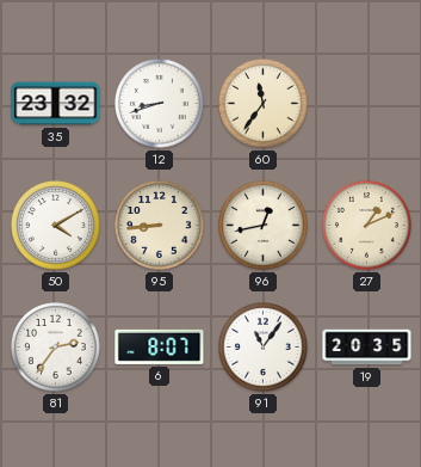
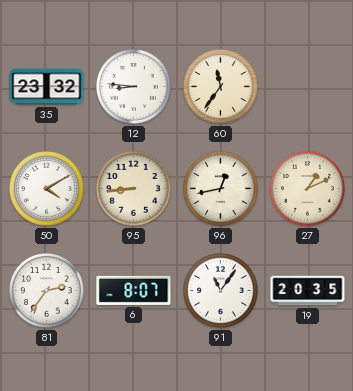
12: 8:42 -> 8:46
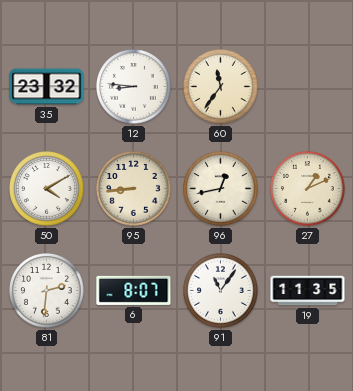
81: 2:36 -> 2:31
19: 20:35 -> 11:35
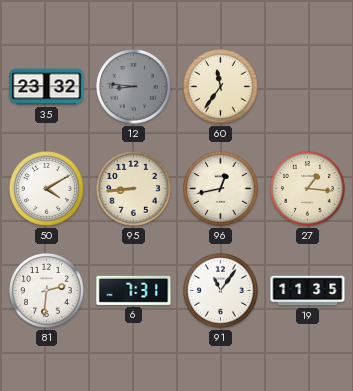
12 dial: white -> grey
27: 1:11 -> 1:16
6: 8:07 -> 7:31
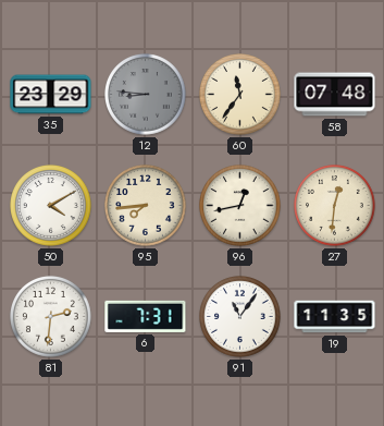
35: 23:32 -> 23:29
58: none -> 07:48
95: 8:44 -> 7:44
27: 1:16 -> 12:31
